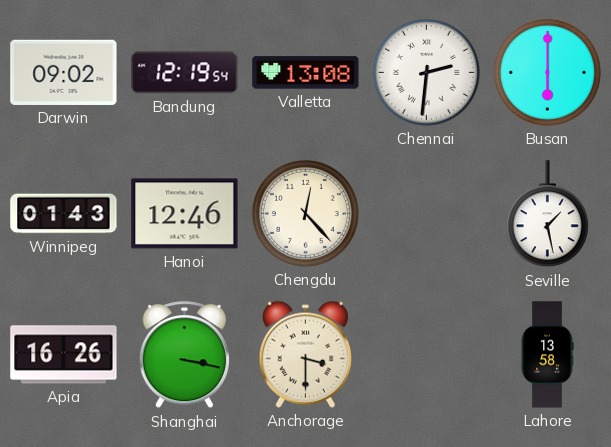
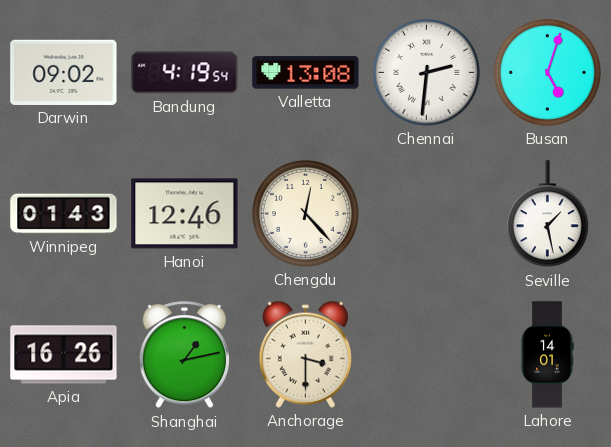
Bandung: 12:19 -> 4:19
Busan: 6:00 -> 5:03
Shanghai: 3:17 -> 1:13
Lahore: 13:58 -> 14:01
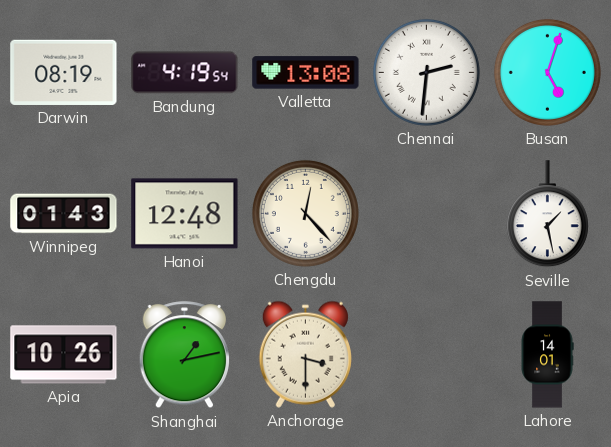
Darwin: 09:02 -> 08:19
Hanoi: 12:46 -> 12:48
Apia: 16:26 -> 10:26
